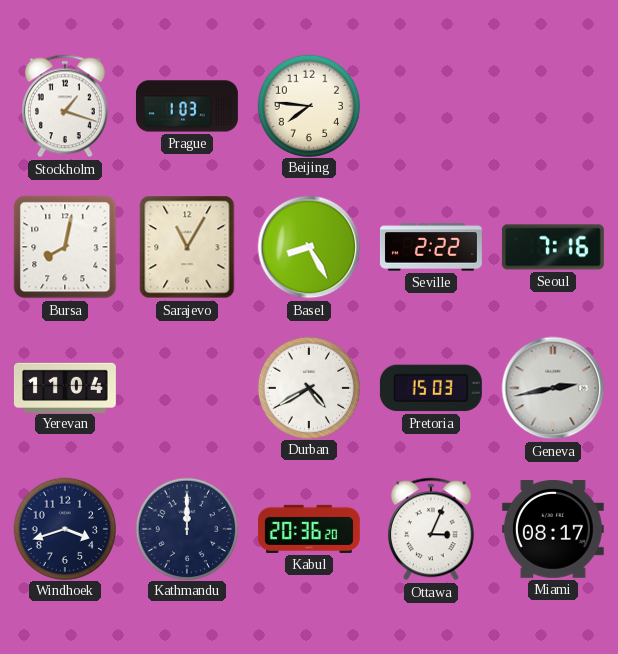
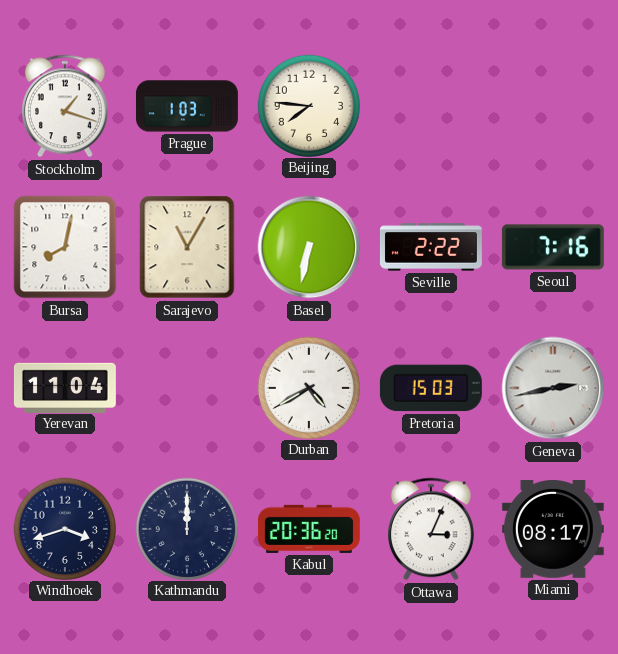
Basel: 8:25 -> 6:32
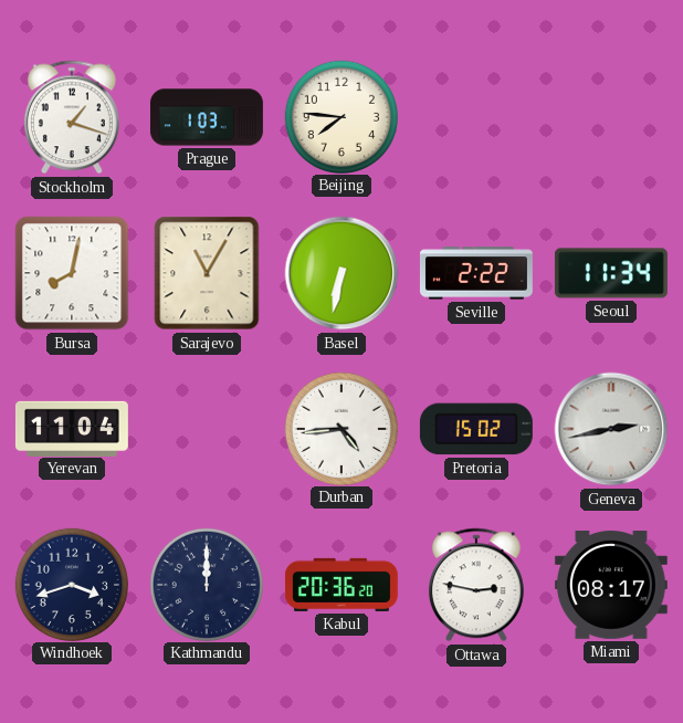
Seoul: 7:16 -> 11:34
Durban: 4:40 -> 4:44
Pretoria: 15:03 -> 15:02
Ottawa: 3:04 -> 2:47
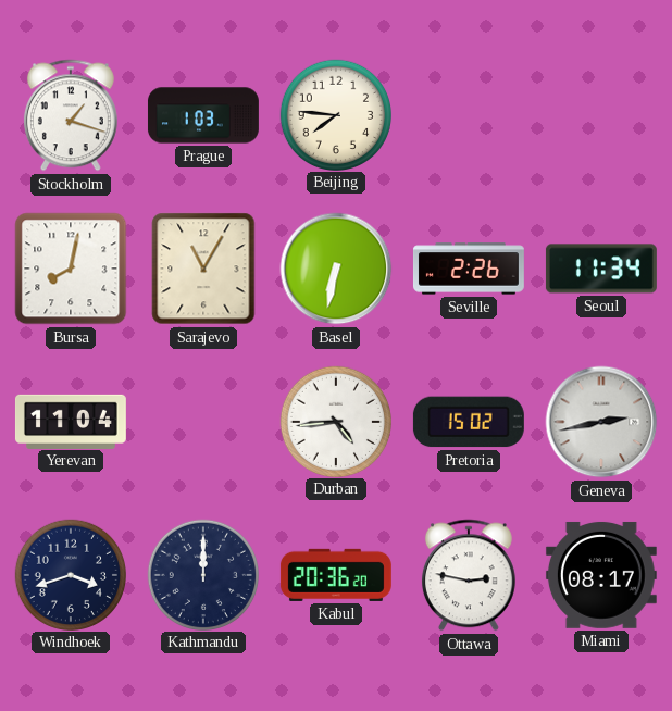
Seville: 2:22 -> 2:26
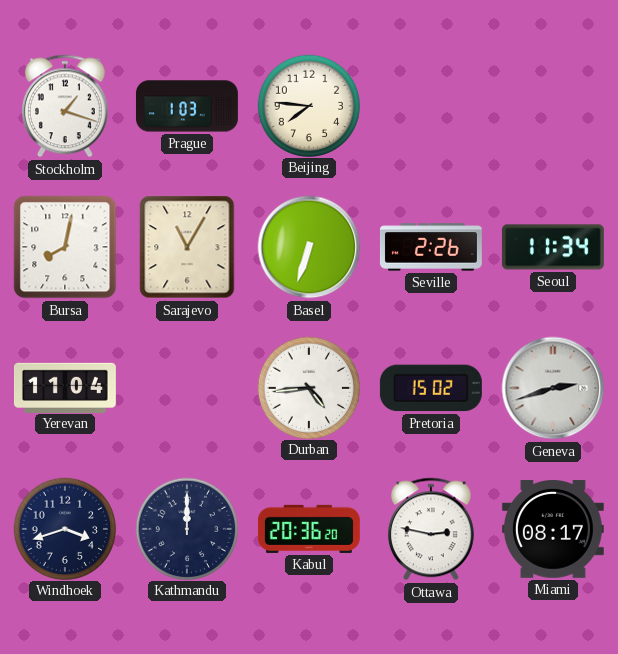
Basel: 6:32 -> 6:33
Geneva: 2:43 -> 2:42
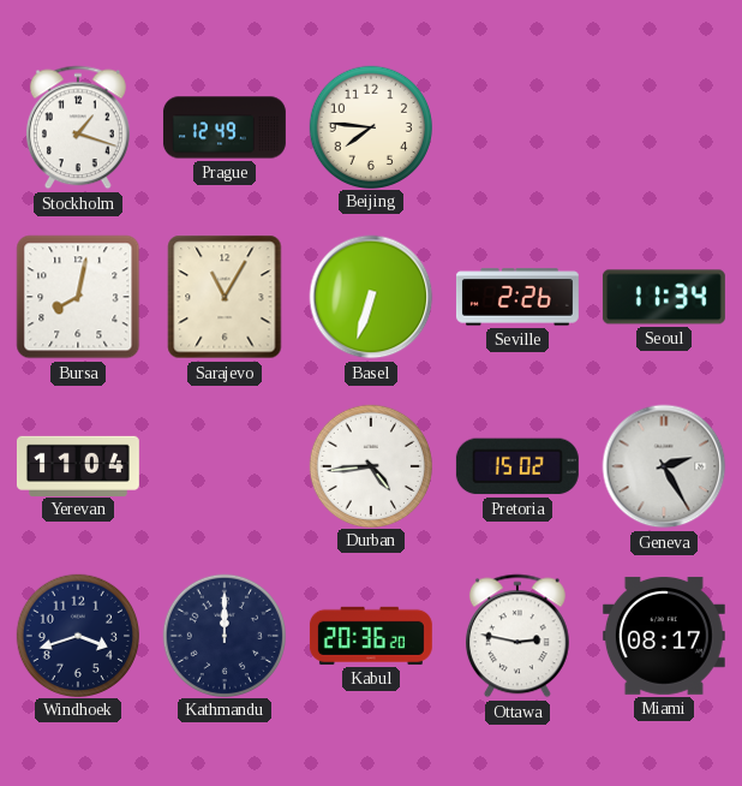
Prague: 1:03 -> 12:49
Geneva: 2:42 -> 2:25
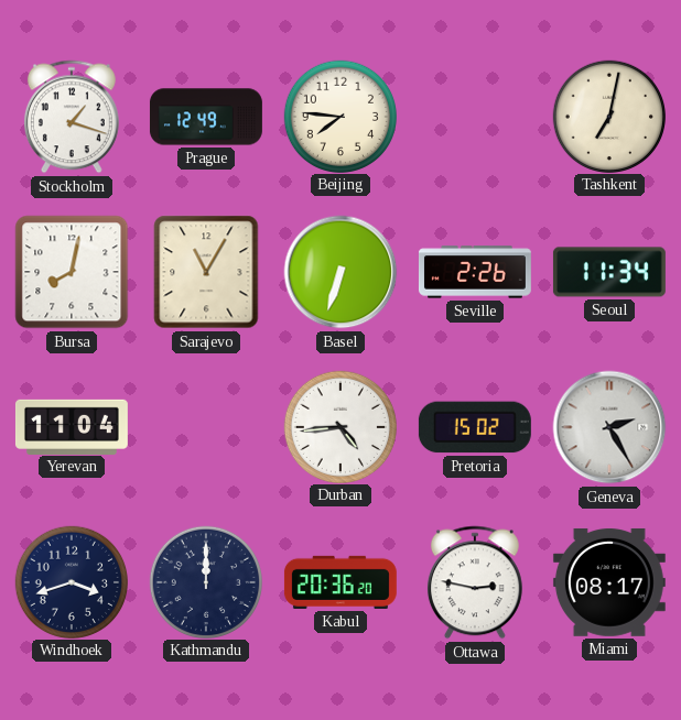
Tashkent: none -> 7:02
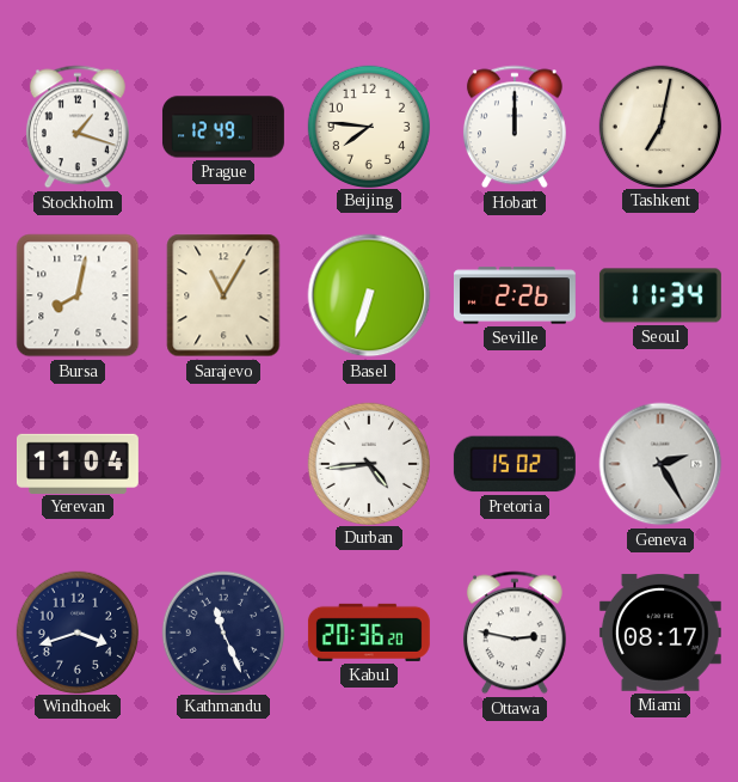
Hobart: none -> 12:00
Kathmandu: 12:00 -> 11:26
